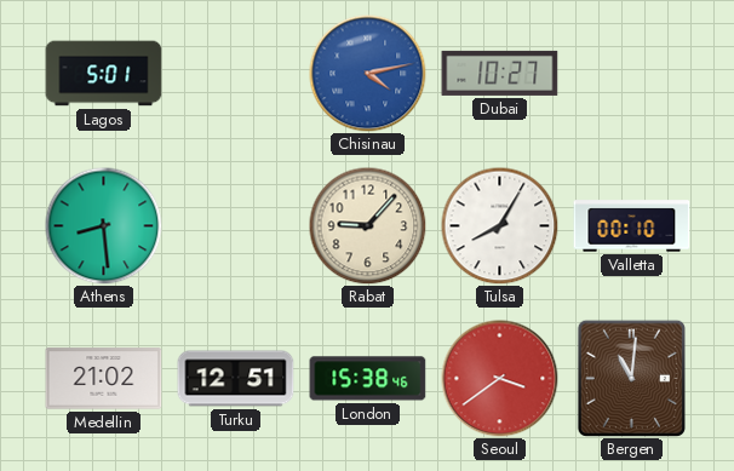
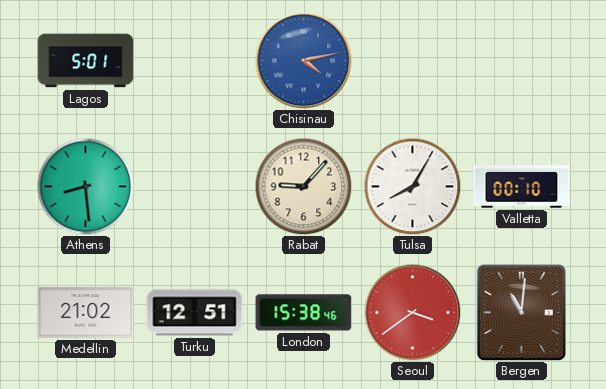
Dubai: 10:27 -> none
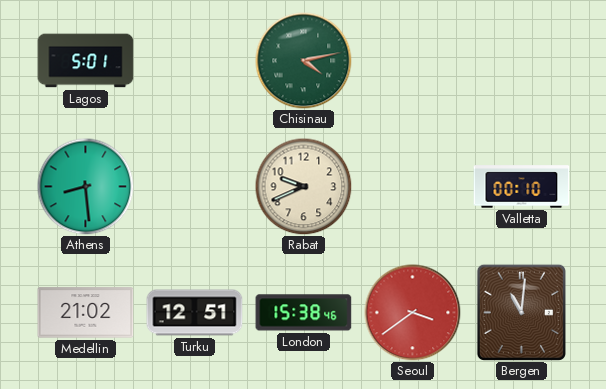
Chisinau dial: blue -> green
Rabat: 9:07 -> 9:41
Tulsa: 8:05 -> none
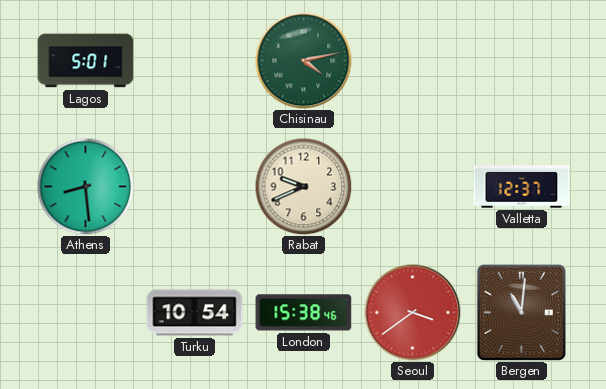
Valletta: 00:10 -> 12:37
Medellin: 21:02 -> none
Turku: 12:51 -> 10:54
